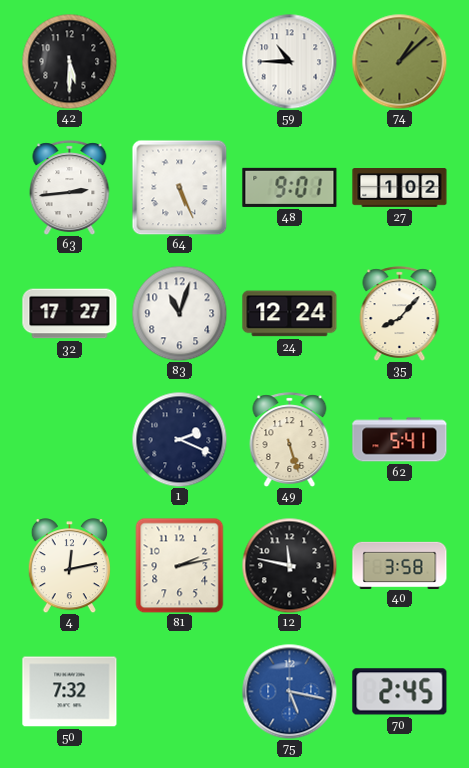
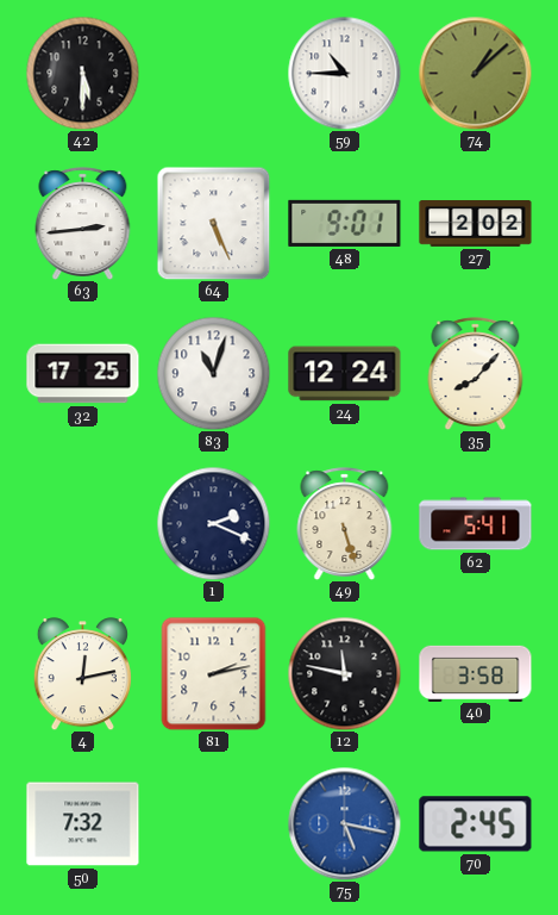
27: 1:02 -> 2:02
32: 17:27 -> 17:25
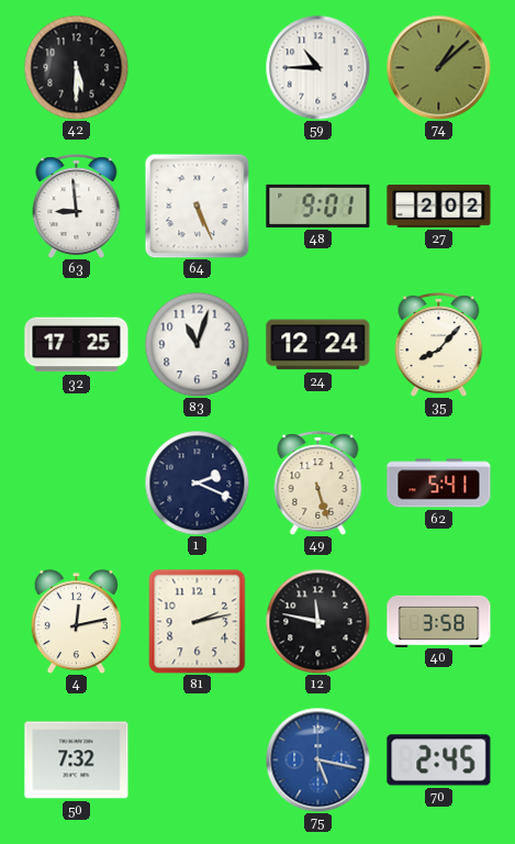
63: 2:44 -> 8:59
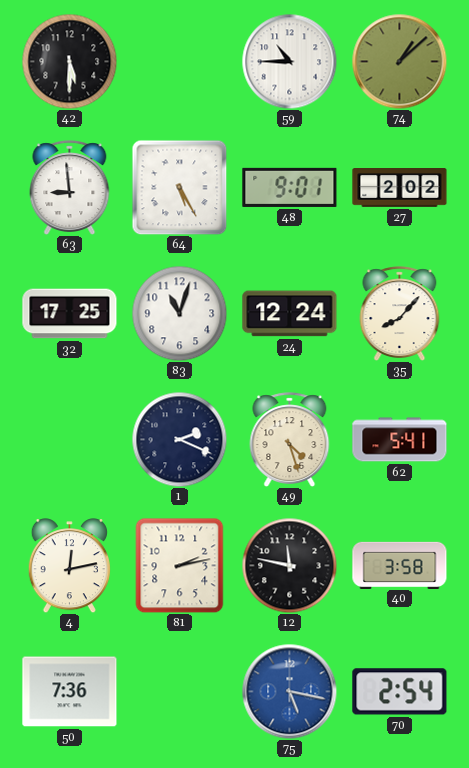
64: 5:26 -> 5:25
49: 5:27 -> 4:27
50: 7:32 -> 7:36
70: 2:45 -> 2:54
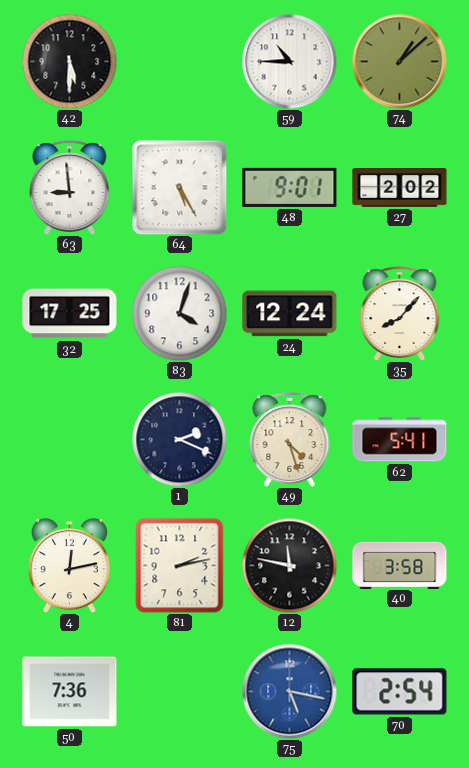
83: 11:03 -> 4:03
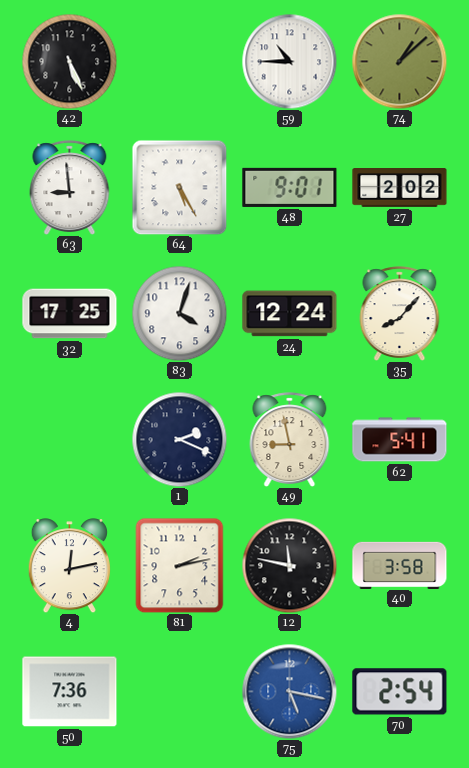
42: 5:30 -> 5:26
49: 4:27 -> 8:58
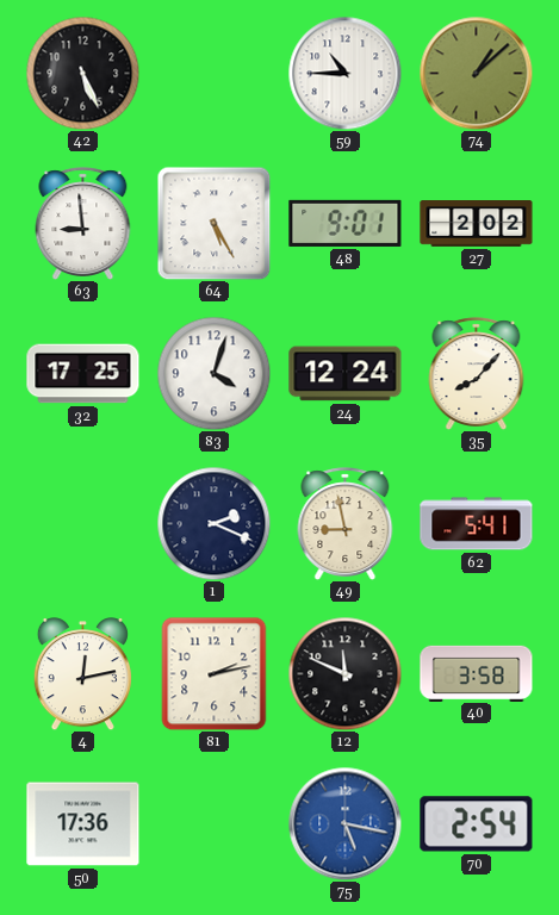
12: 11:47 -> 11:49
50: 7:36 -> 17:36
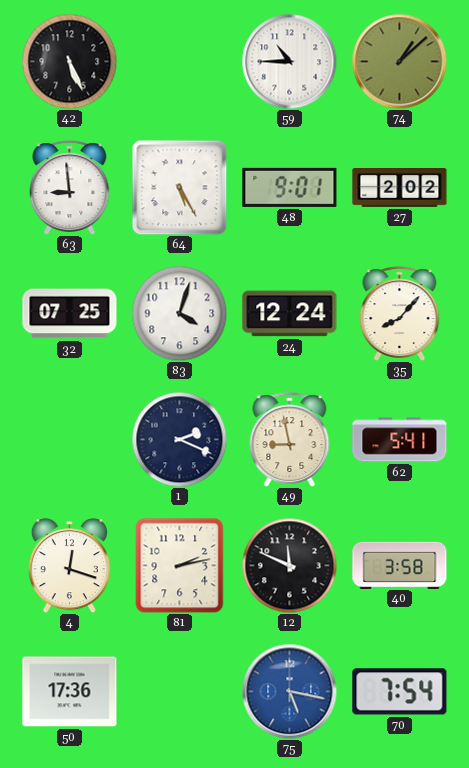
32: 17:25 -> 07:25
4: 12:13 -> 12:18
70: 2:54 -> 7:54
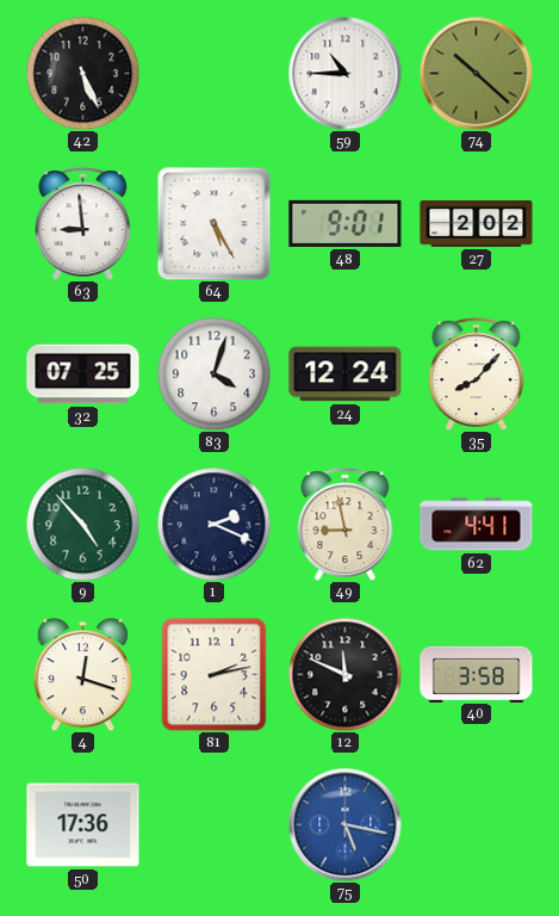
74: 1:08 -> 10:22
9: none -> 4:53
62: 5:41 -> 4:41
70: 7:54 -> none
